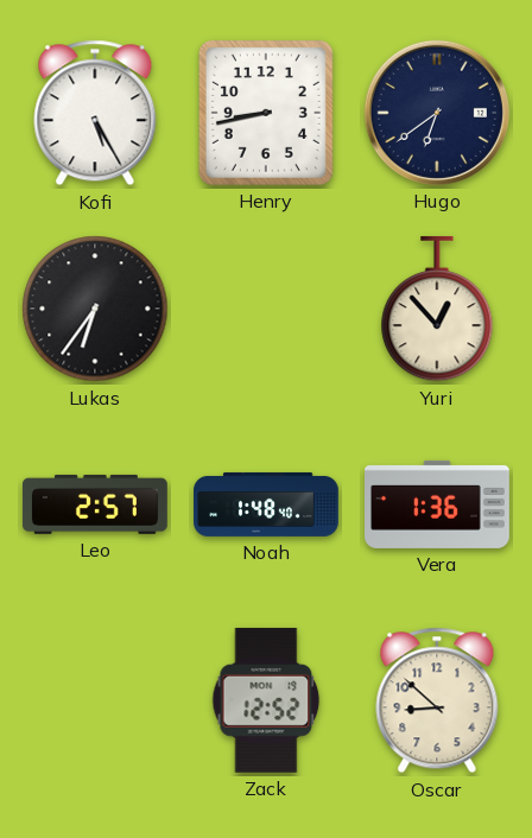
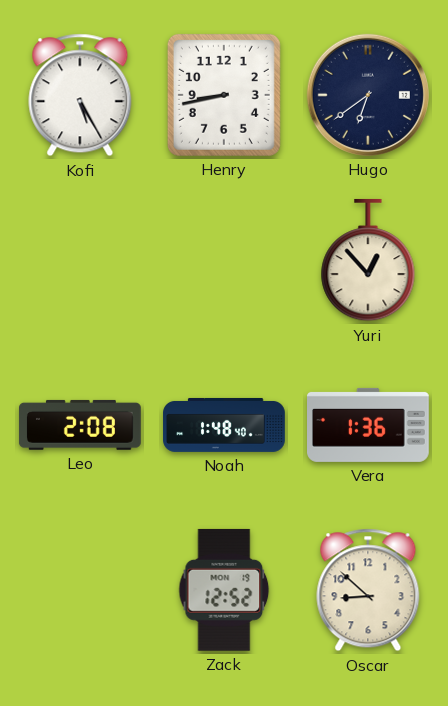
Lukas: 6:36 -> none
Leo: 2:57 -> 2:08
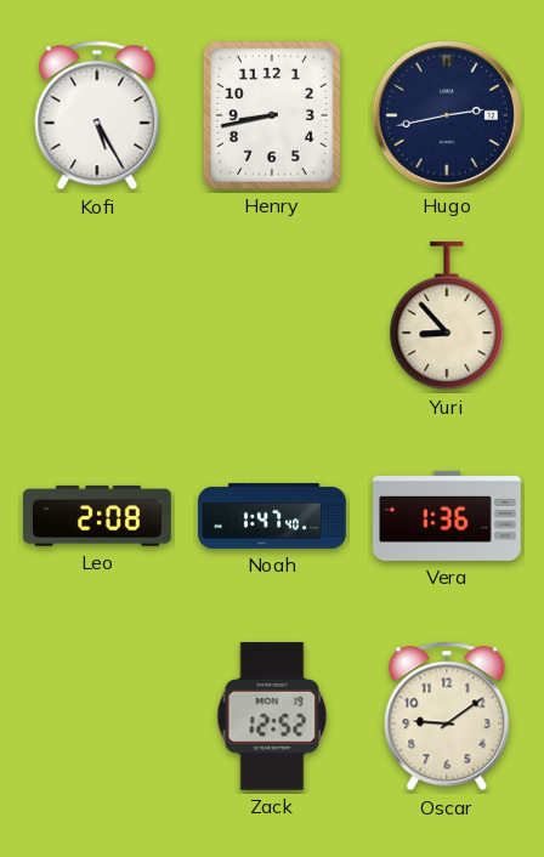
Hugo: 6:39 -> 2:43
Yuri: 12:53 -> 8:53
Noah: 1:48 -> 1:47
Oscar: 8:52 -> 9:09
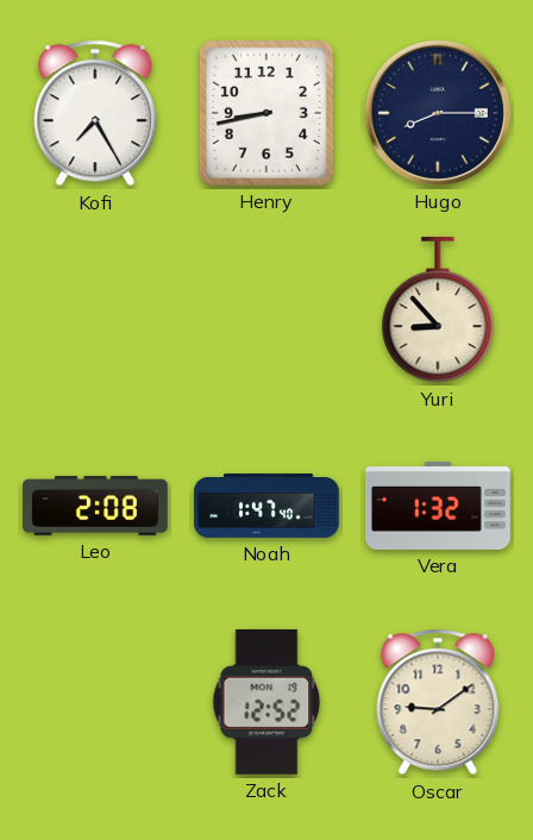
Kofi: 5:25 -> 7:25
Hugo: 2:43 -> 8:15
Vera: 1:36 -> 1:32
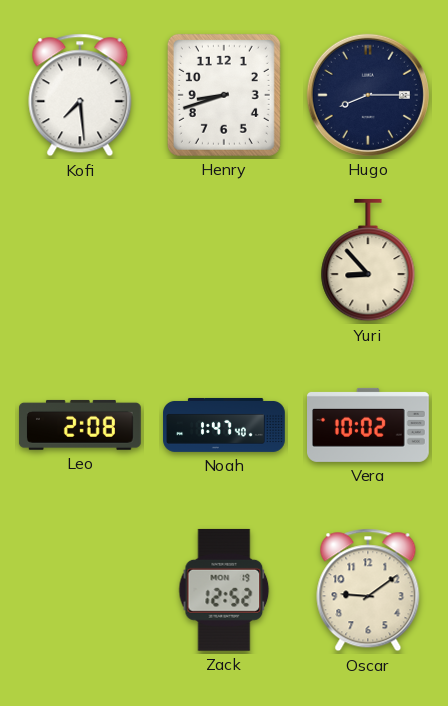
Kofi: 7:25 -> 7:29
Henry: 8:43 -> 8:42
Vera: 1:32 -> 10:02
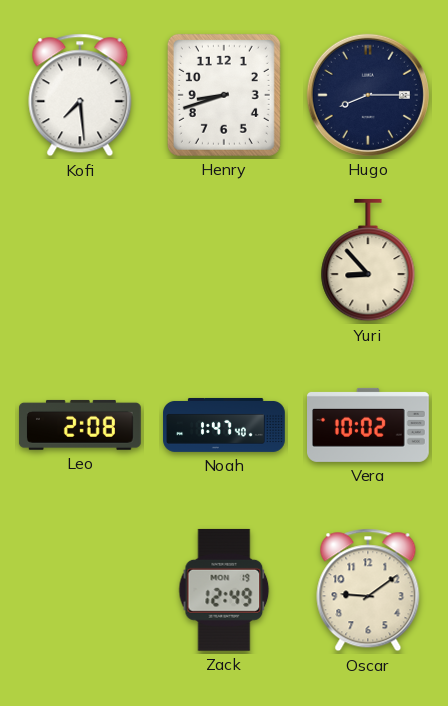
Zack: 12:52 -> 12:49
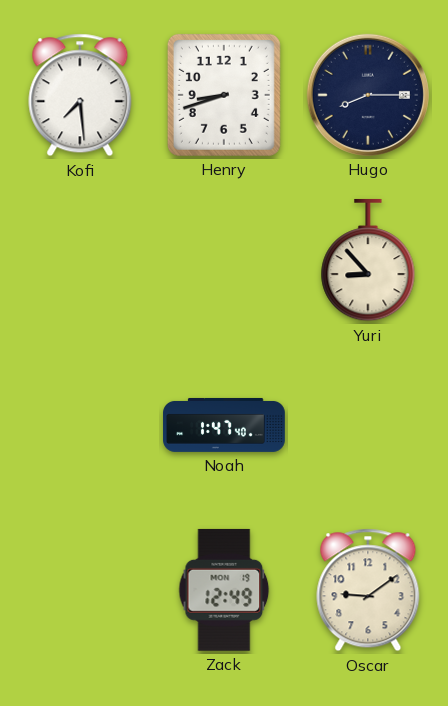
Leo: 2:08 -> none
Vera: 10:02 -> none
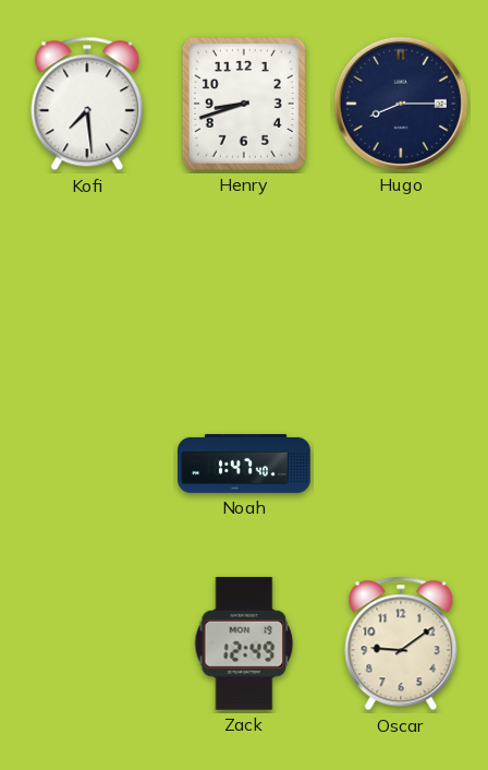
Yuri: 8:53 -> none
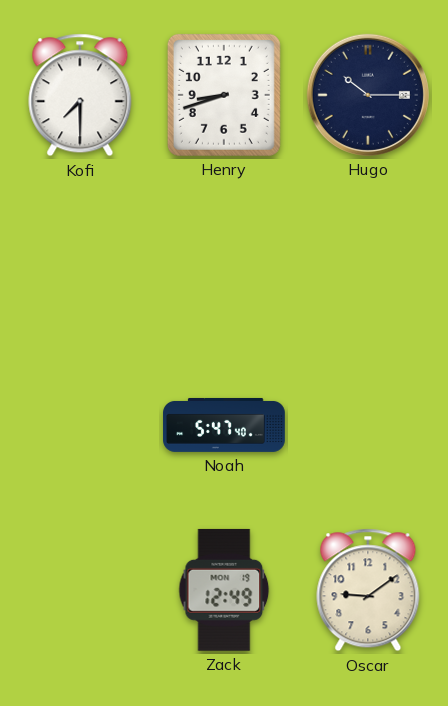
Kofi: 7:29 -> 7:30
Hugo: 8:15 -> 10:15
Noah: 1:47 -> 5:47
